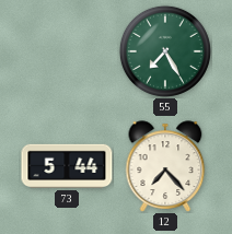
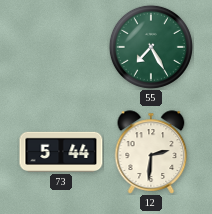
12: 7:23 -> 2:31
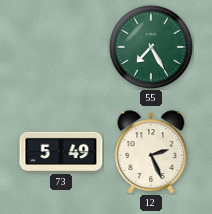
73: 5:44 -> 5:49
12: 2:31 -> 2:26
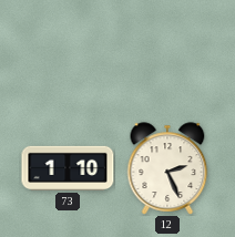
55: 7:25 -> none
73: 5:49 -> 1:10
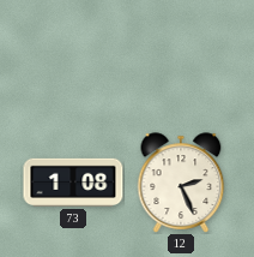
73: 1:10 -> 1:08
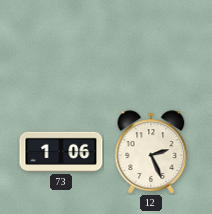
73: 1:08 -> 1:06
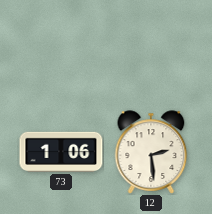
12: 2:26 -> 2:29
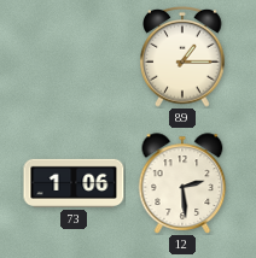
89: none -> 1:15
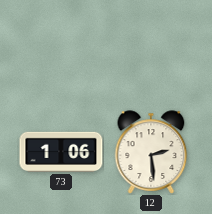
89: 1:15 -> none
